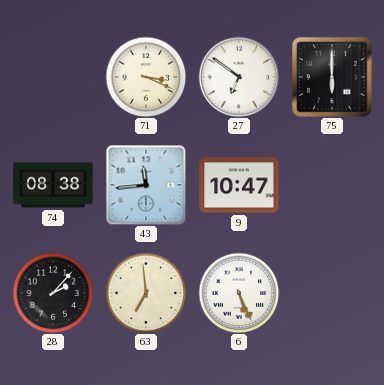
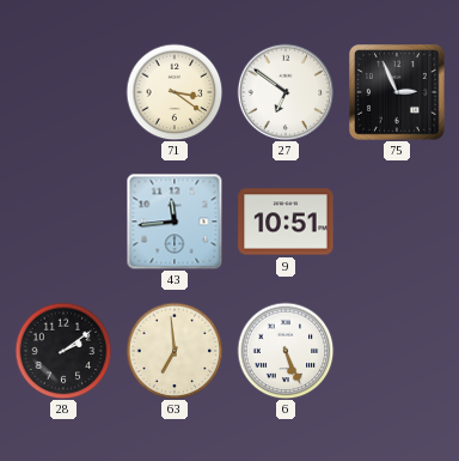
71: 3:19 -> 3:21
75: 6:00 -> 2:56
74: 08:38 -> none
9: 10:47 -> 10:51
28: 2:07 -> 2:09
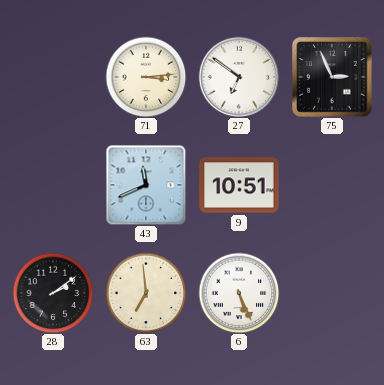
71: 3:21 -> 3:14
43: 11:44 -> 11:41
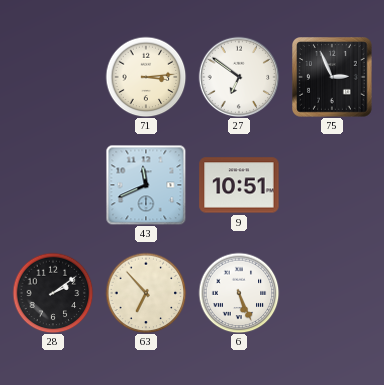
63: 6:59 -> 6:53
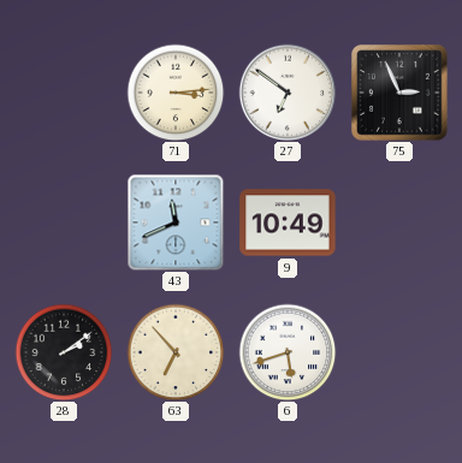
9: 10:51 -> 10:49
6: 5:26 -> 5:42
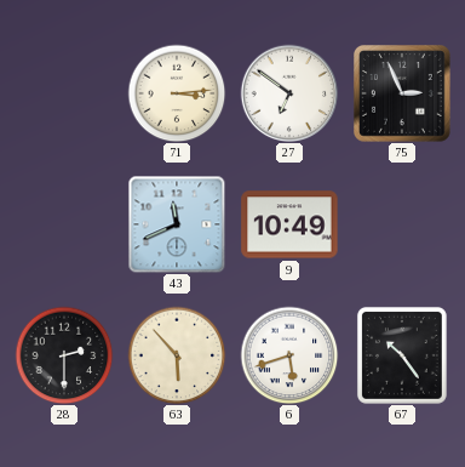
28: 2:09 -> 2:30
63: 6:53 -> 5:53
67: none -> 10:24
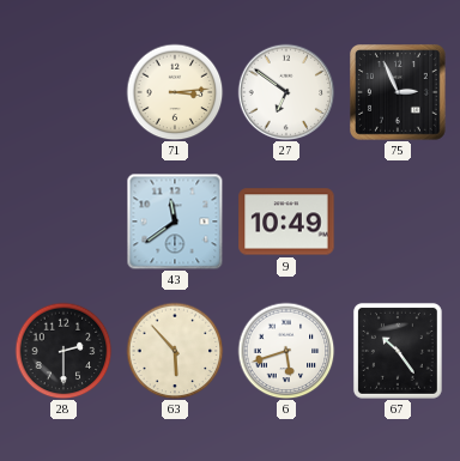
43: 11:41 -> 11:39
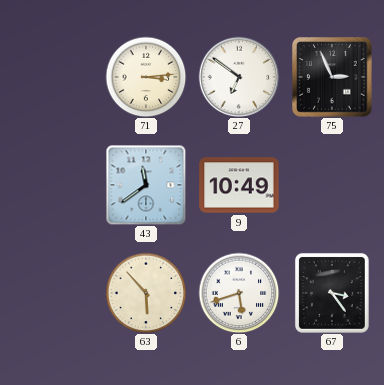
28: 2:30 -> none
67: 10:24 -> 3:24
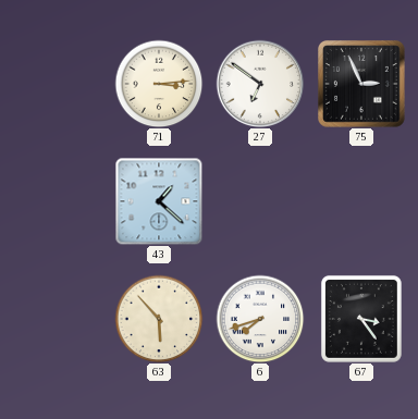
43: 11:39 -> 1:22
9: 10:49 -> none
6: 5:42 -> 7:42
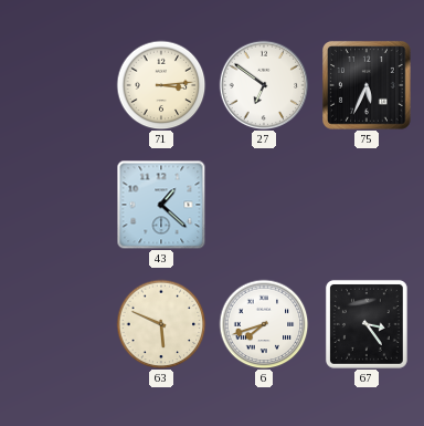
75: 2:56 -> 5:34
63: 5:53 -> 5:49
